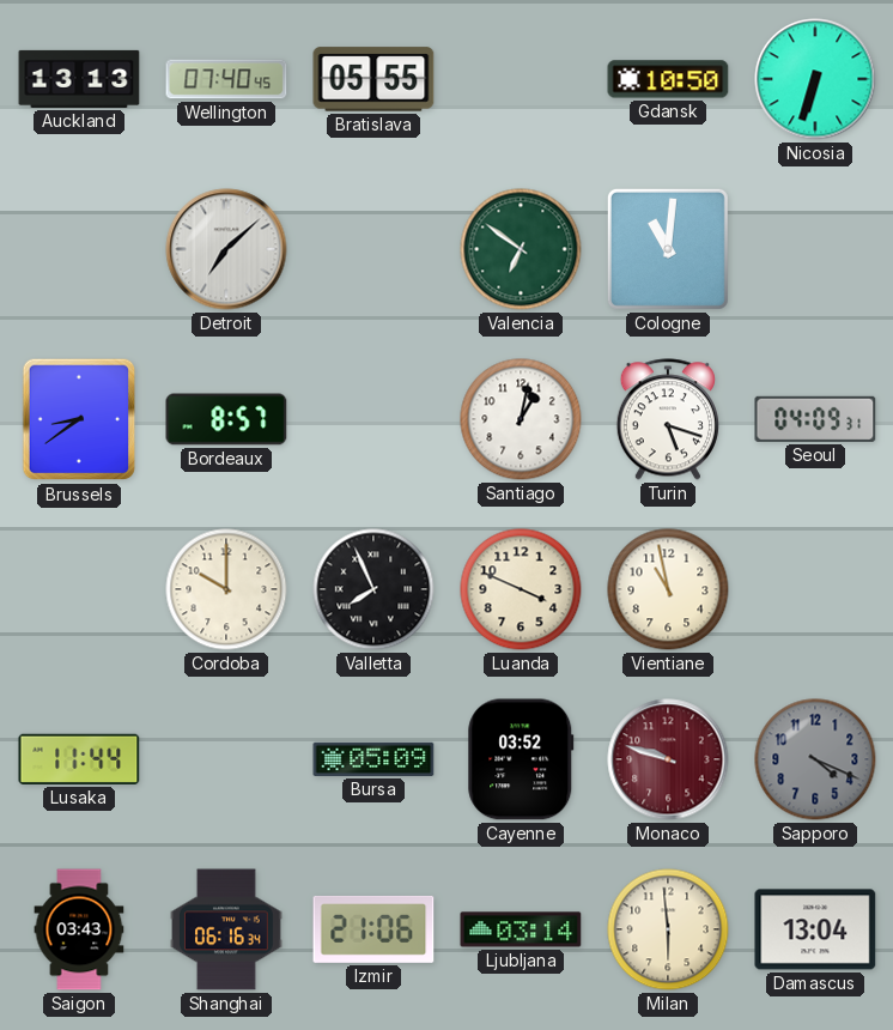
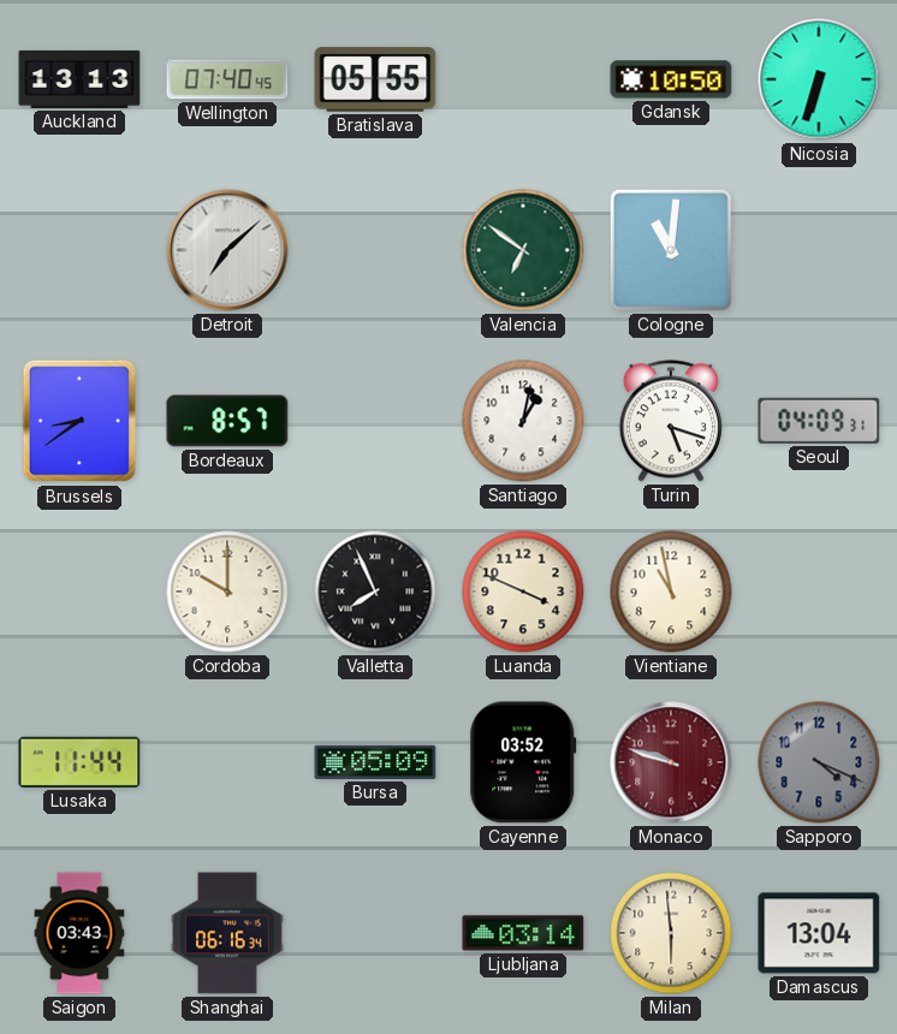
Izmir: 21:06 -> none
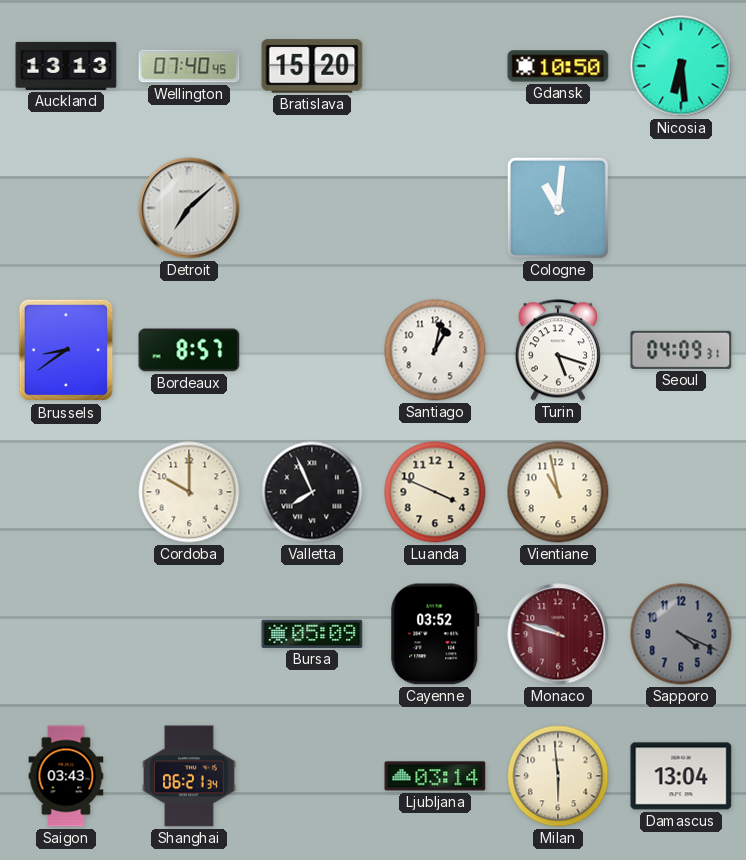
Bratislava: 05:55 -> 15:20
Nicosia: 6:33 -> 6:29
Valencia: 6:51 -> none
Lusaka: 11:44 -> none
Shanghai: 06:16 -> 06:21
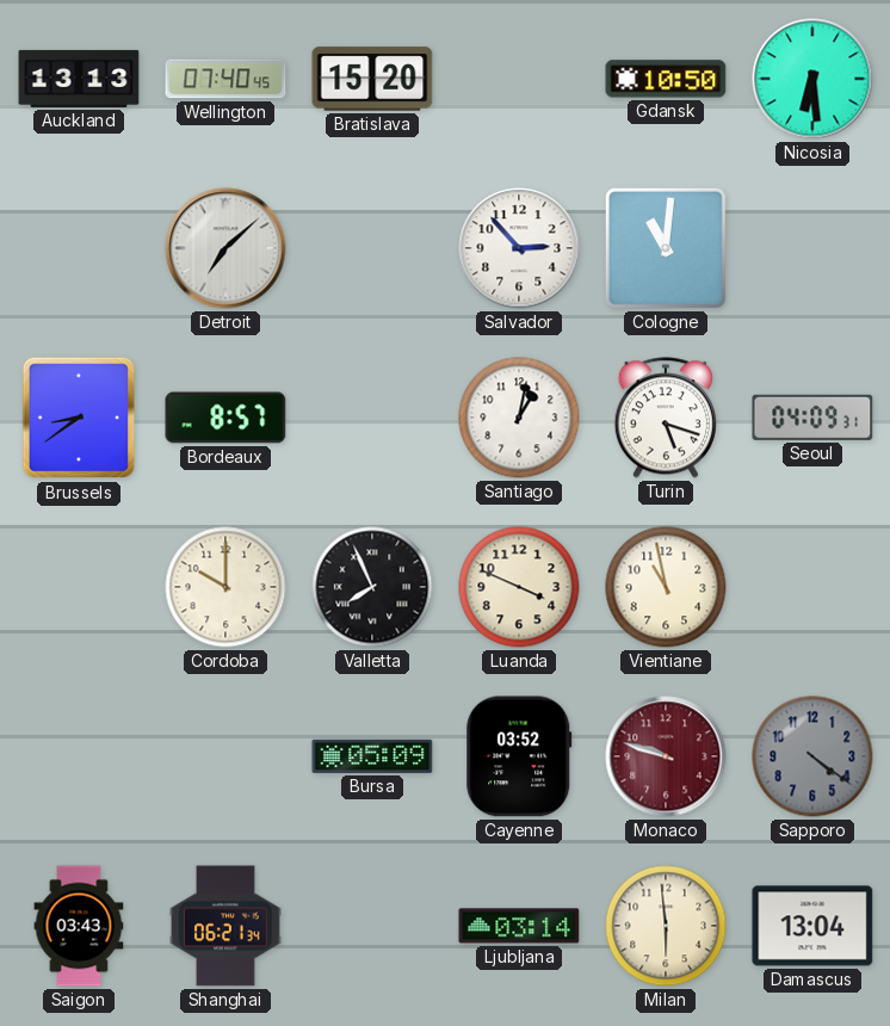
Salvador: none -> 2:53
Sapporo: 4:19 -> 4:21
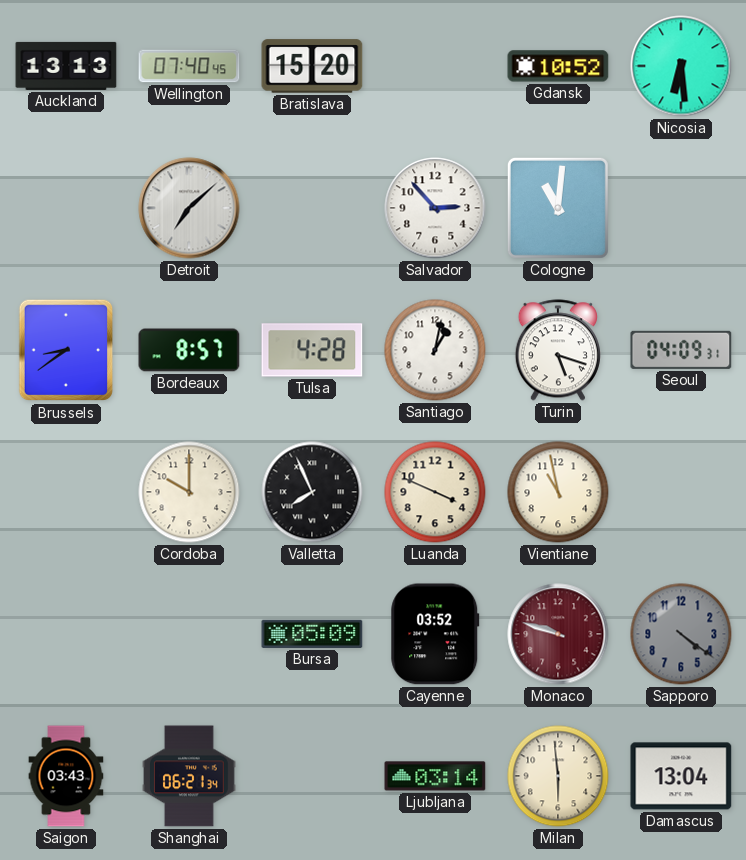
Gdansk: 10:50 -> 10:52
Tulsa: none -> 4:28
